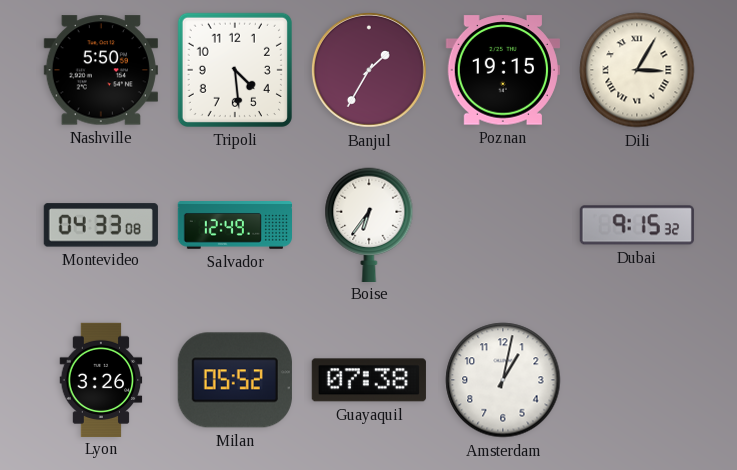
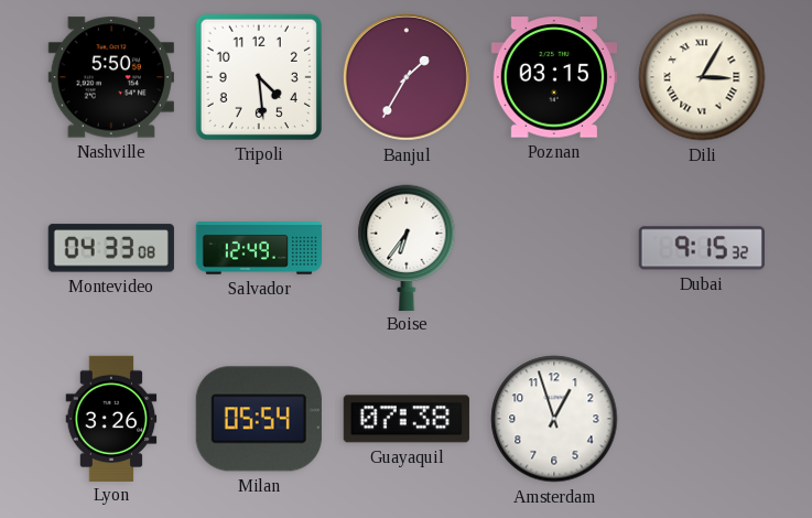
Poznan: 19:15 -> 03:15
Milan: 05:52 -> 05:54
Amsterdam: 1:02 -> 12:57
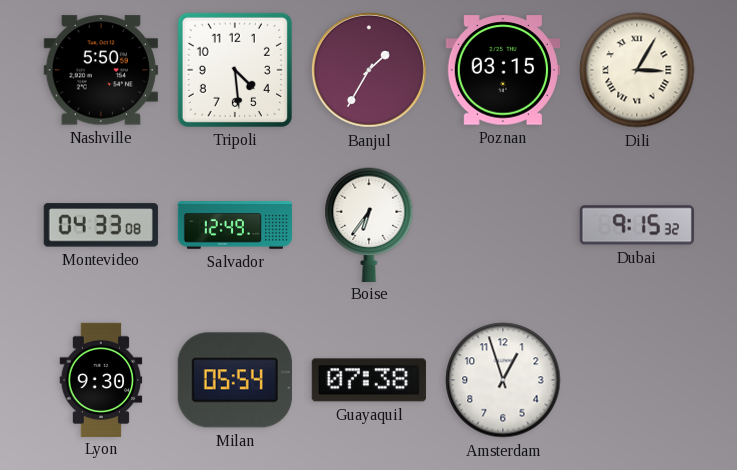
Lyon: 3:26 -> 9:30
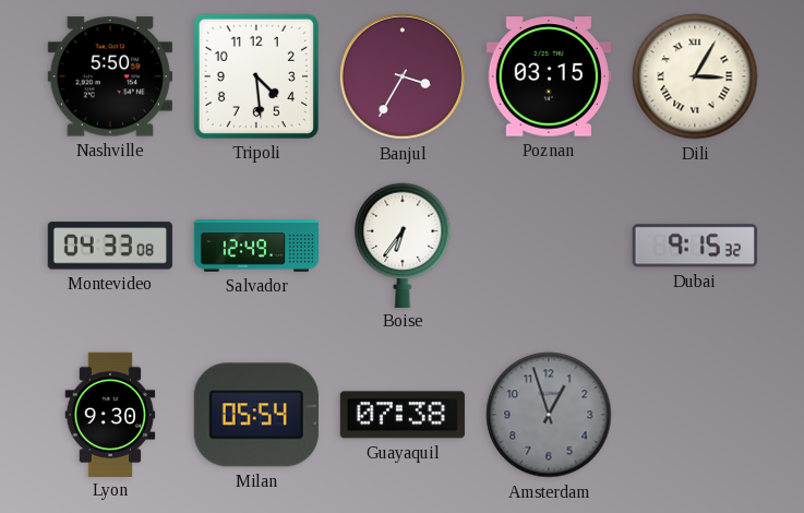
Banjul: 1:35 -> 3:35
Amsterdam dial: white -> grey
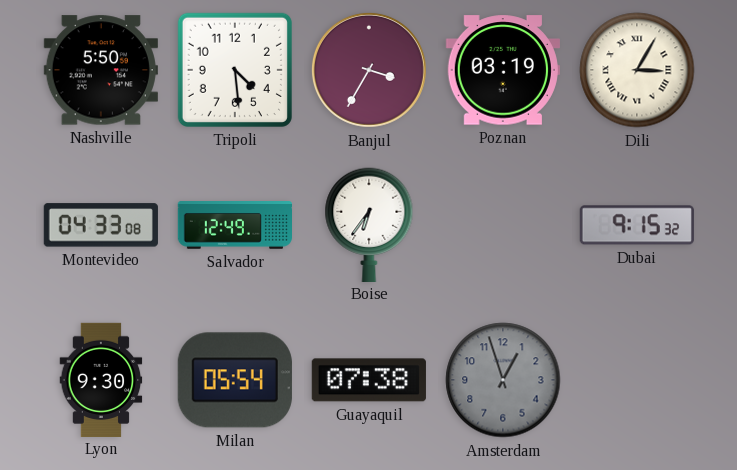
Poznan: 03:15 -> 03:19
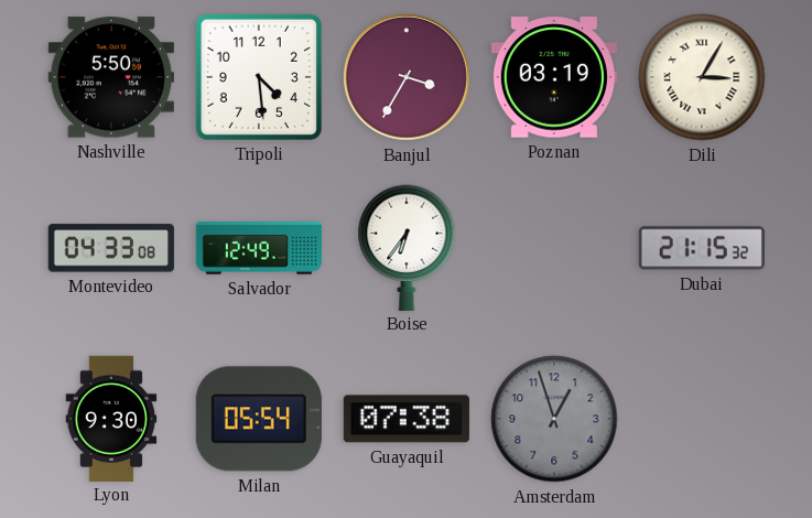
Dubai: 9:15 -> 21:15
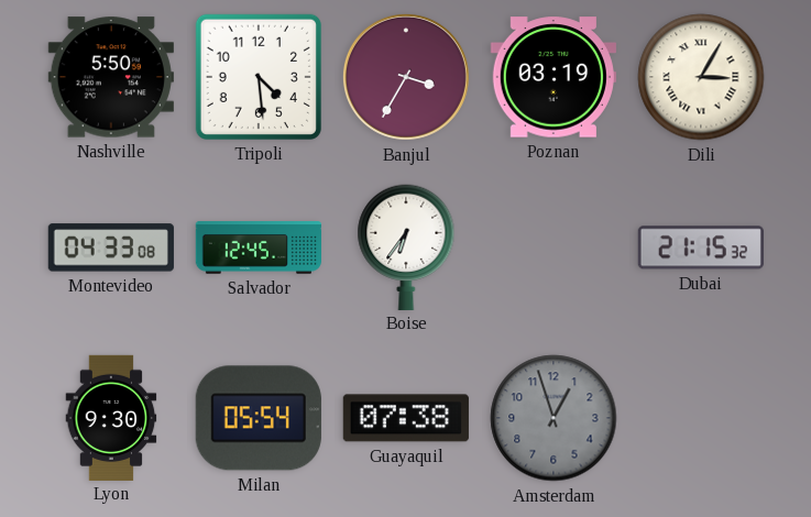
Salvador: 12:49 -> 12:45
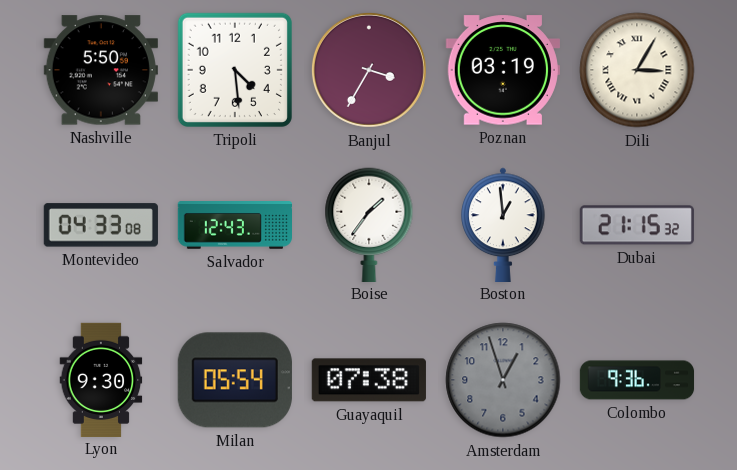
Salvador: 12:45 -> 12:43
Boise: 6:36 -> 1:36
Boston: none -> 12:59
Colombo: none -> 9:36
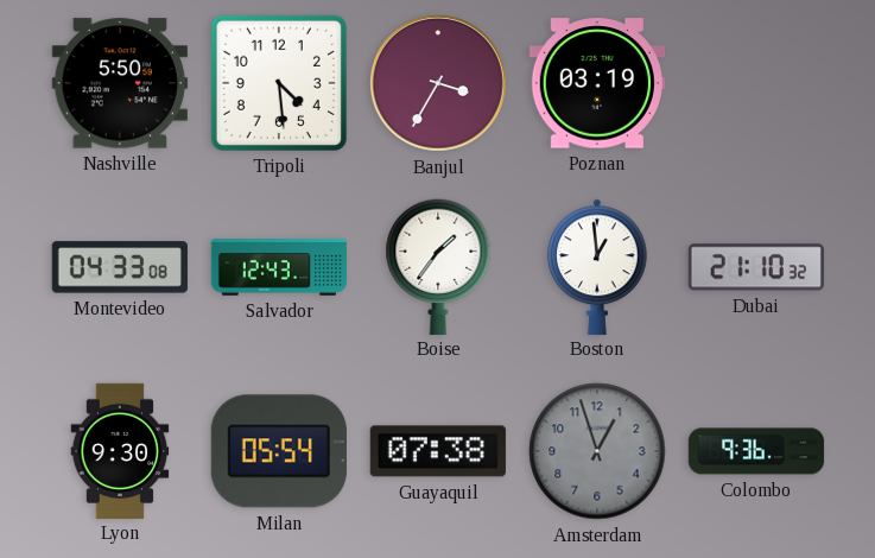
Dili: 3:05 -> none
Dubai: 21:15 -> 21:10
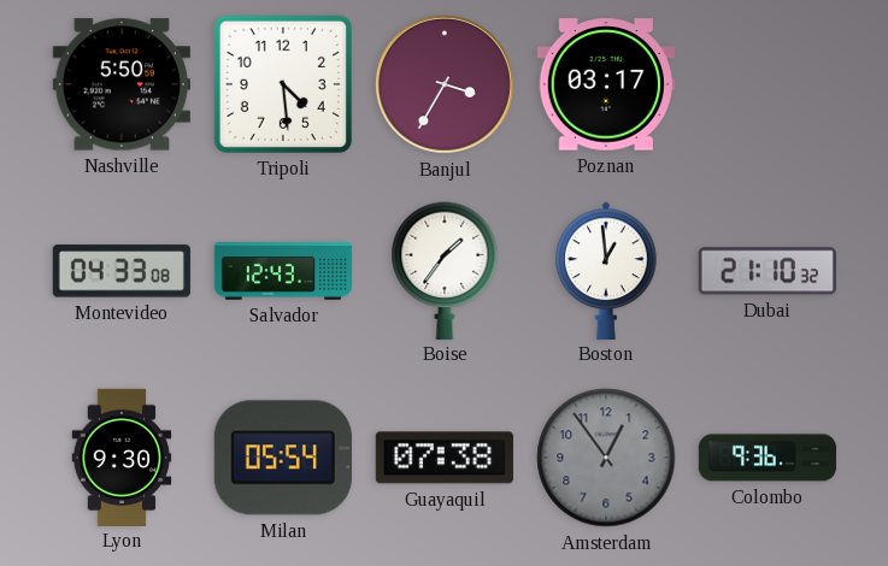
Poznan: 03:19 -> 03:17
Amsterdam: 12:57 -> 12:54
